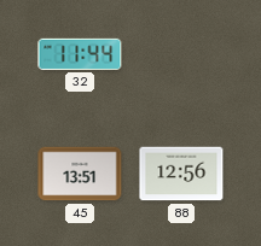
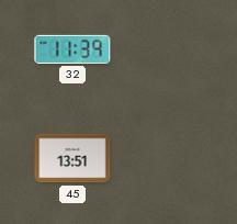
32: 11:44 -> 11:39
88: 12:56 -> none
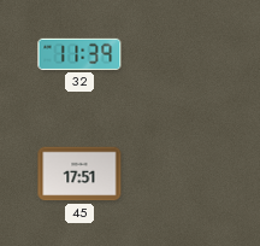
45: 13:51 -> 17:51
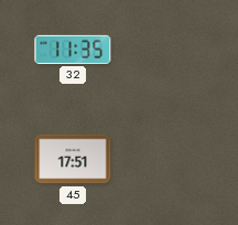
32: 11:39 -> 11:35
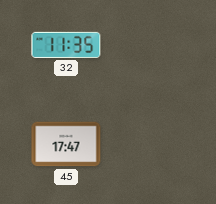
45: 17:51 -> 17:47
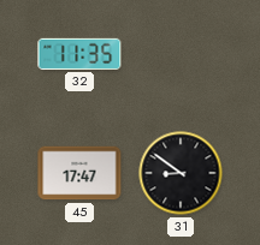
31: none -> 8:51
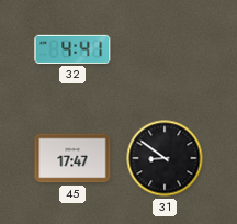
32: 11:35 -> 4:41
